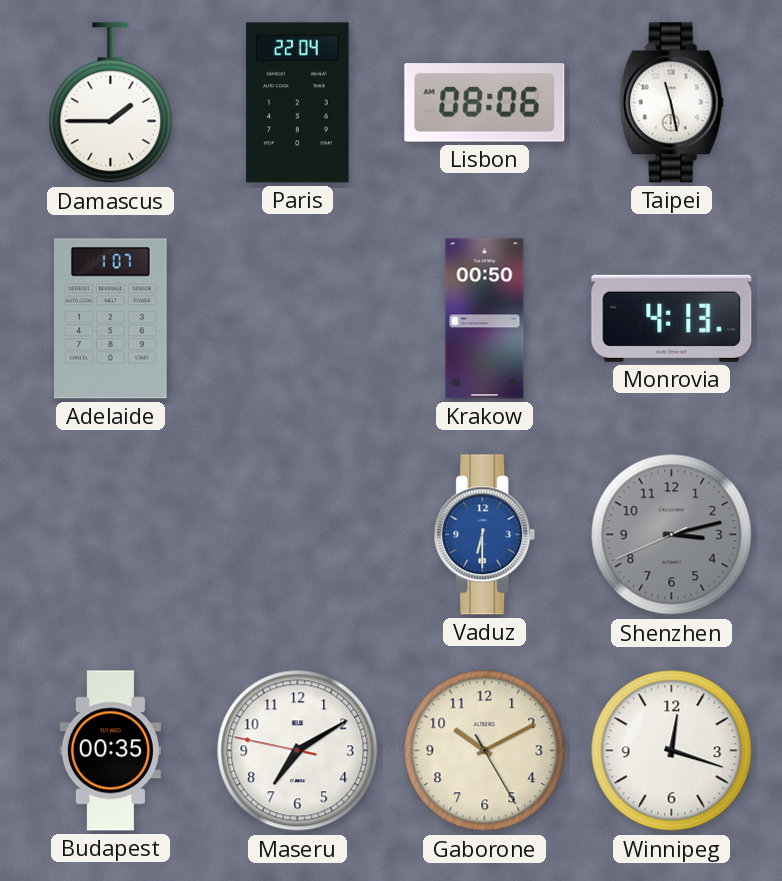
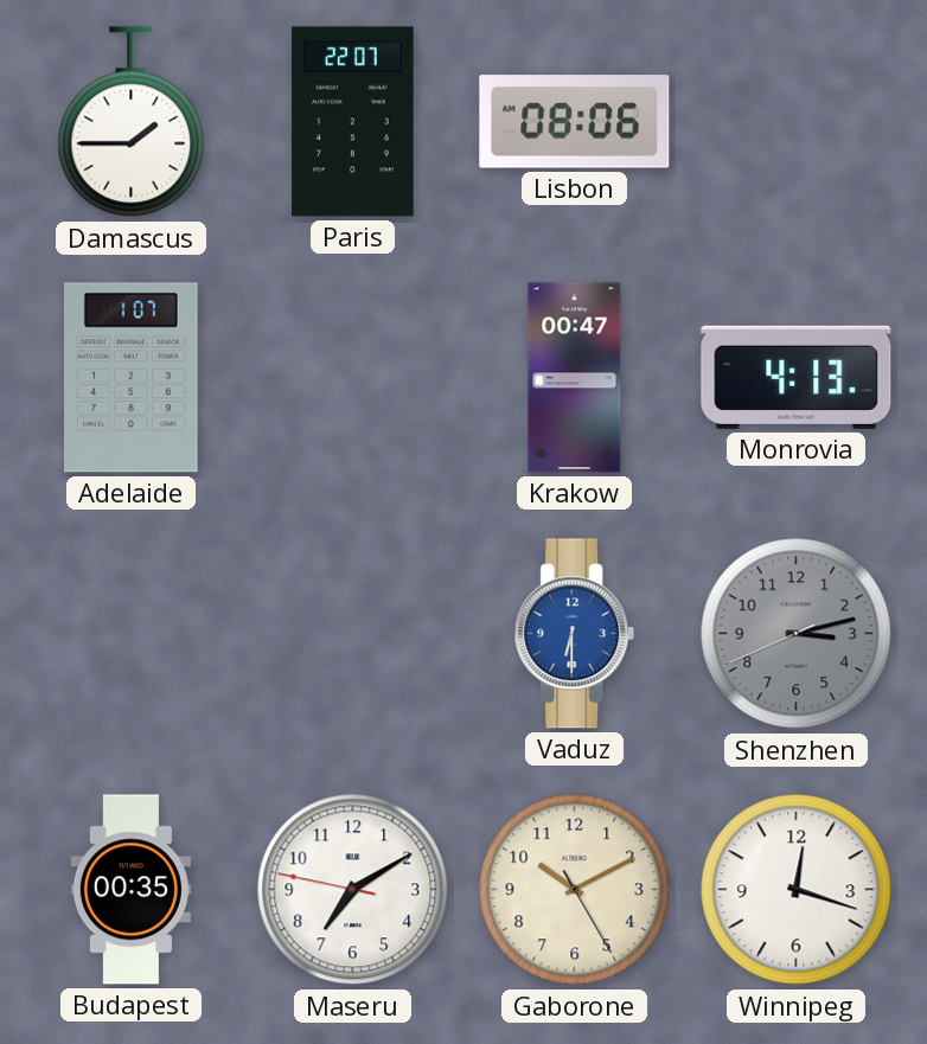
Paris: 22:04 -> 22:07
Taipei: 11:28 -> none
Krakow: 00:50 -> 00:47
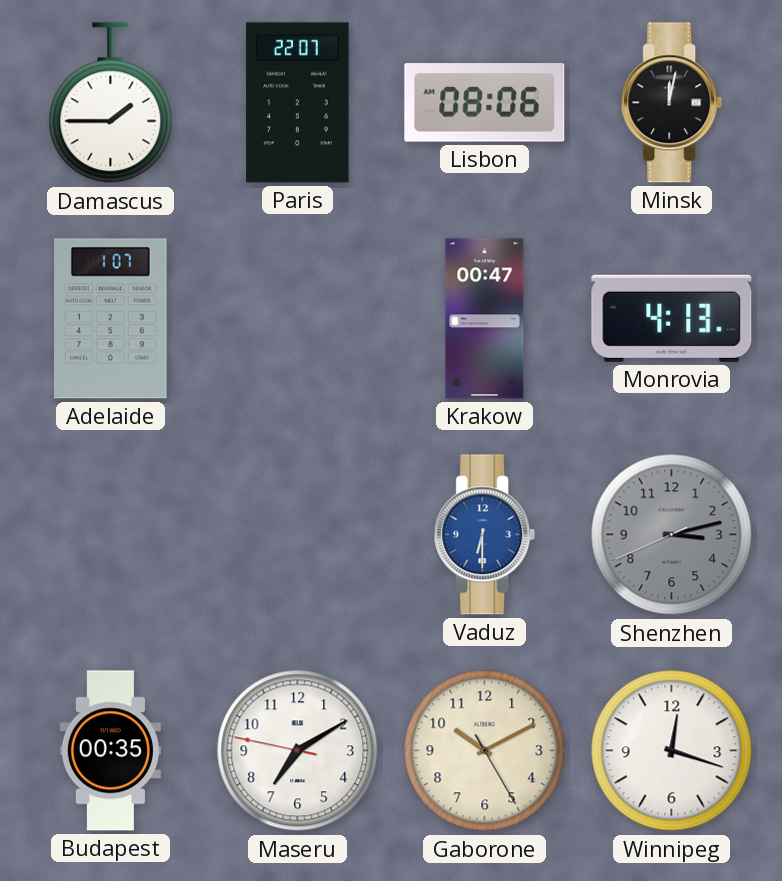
Minsk: none -> 12:02
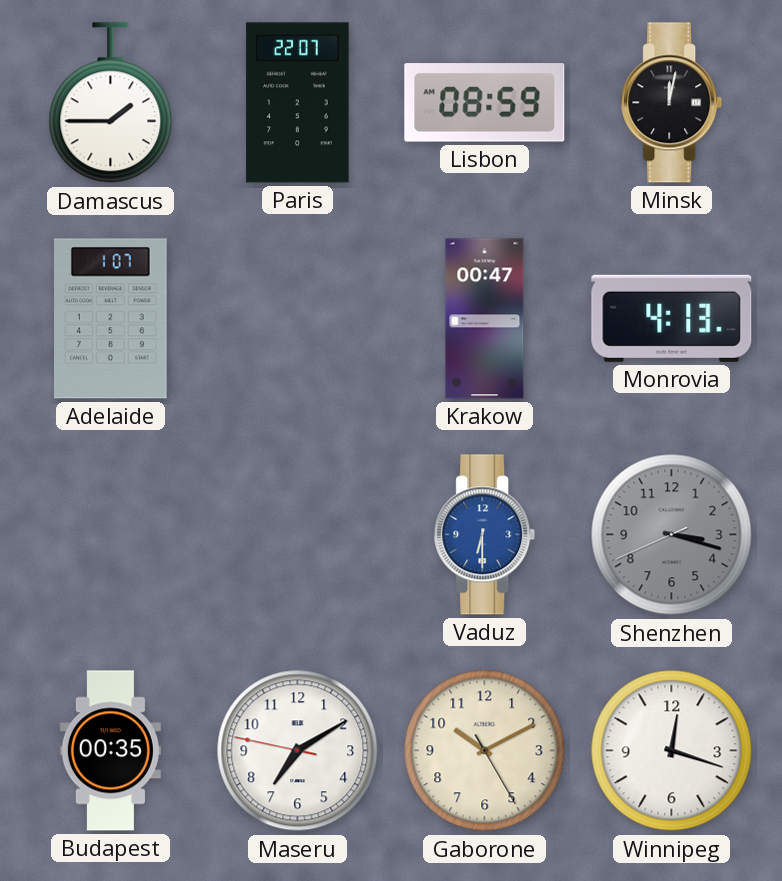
Lisbon: 08:06 -> 08:59
Shenzhen: 3:12 -> 3:17
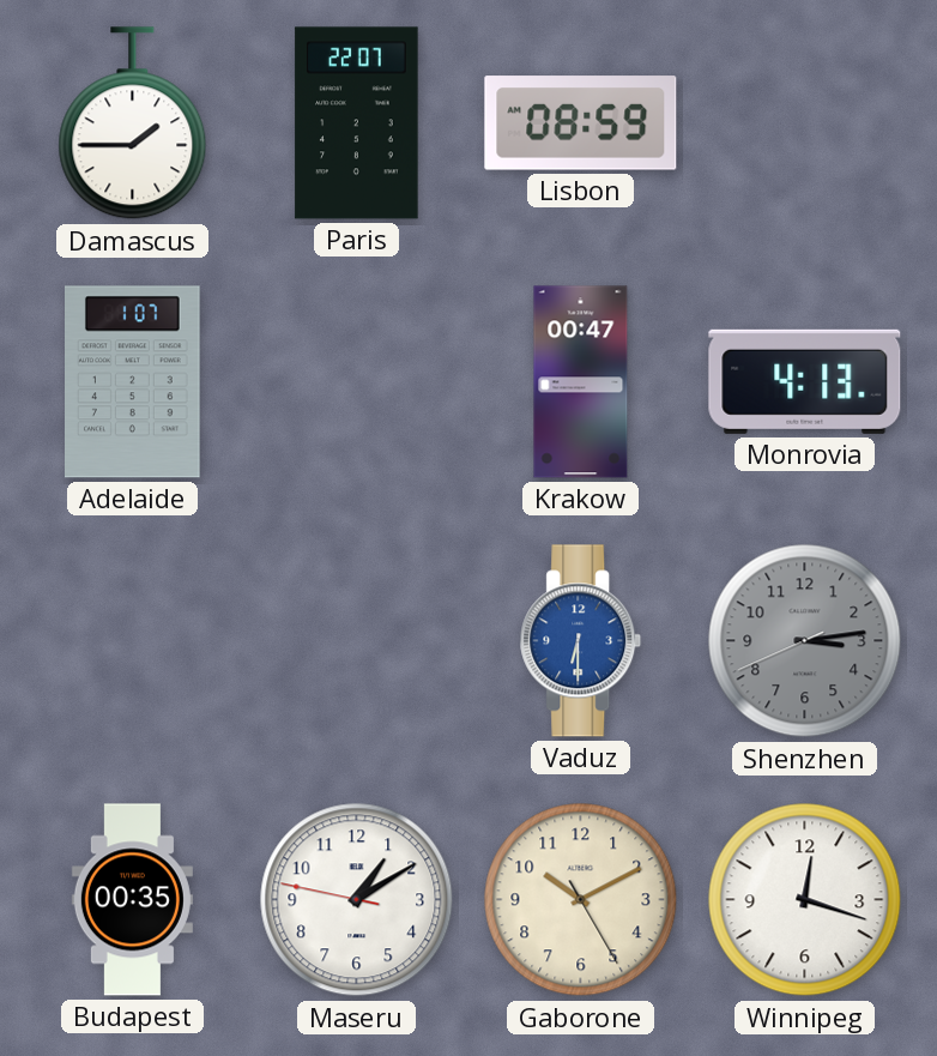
Minsk: 12:02 -> none
Shenzhen: 3:17 -> 3:13
Maseru: 7:09 -> 1:09
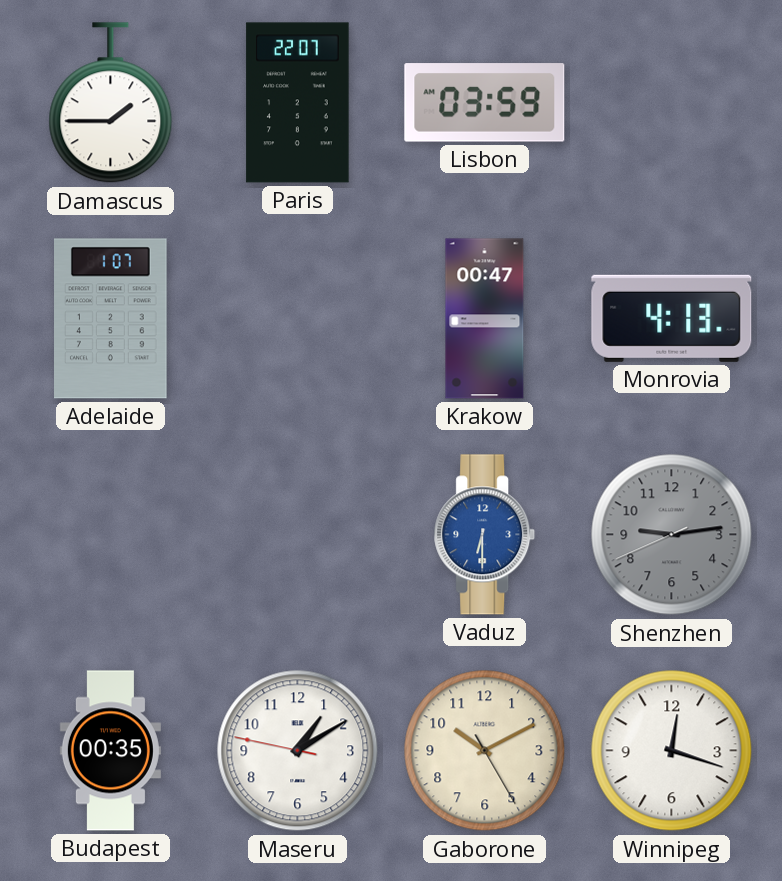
Lisbon: 08:59 -> 03:59
Shenzhen: 3:13 -> 9:13
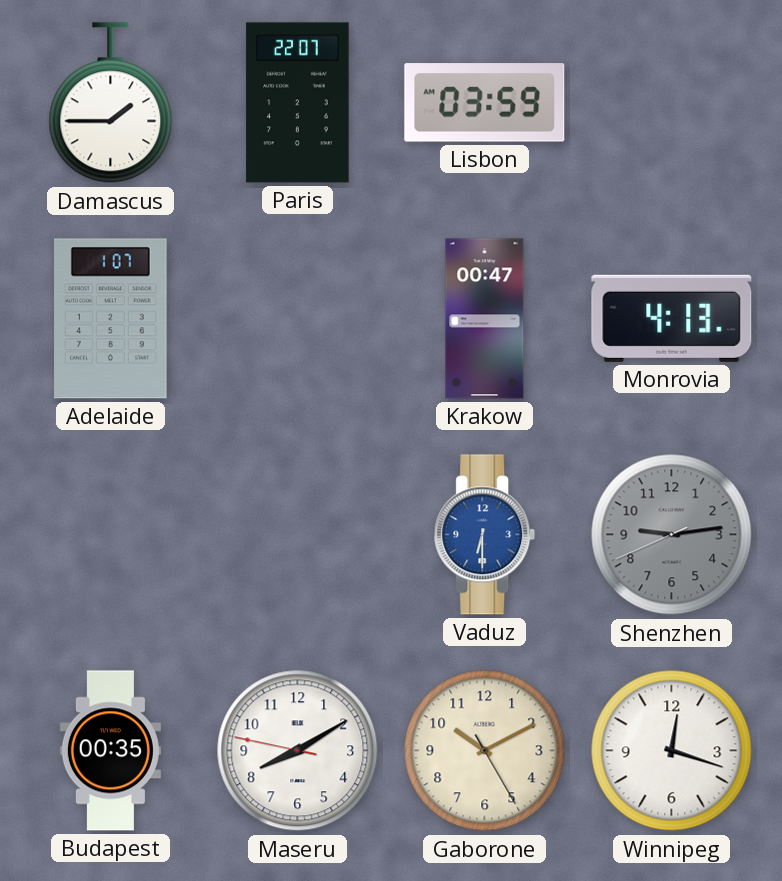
Maseru: 1:09 -> 8:09
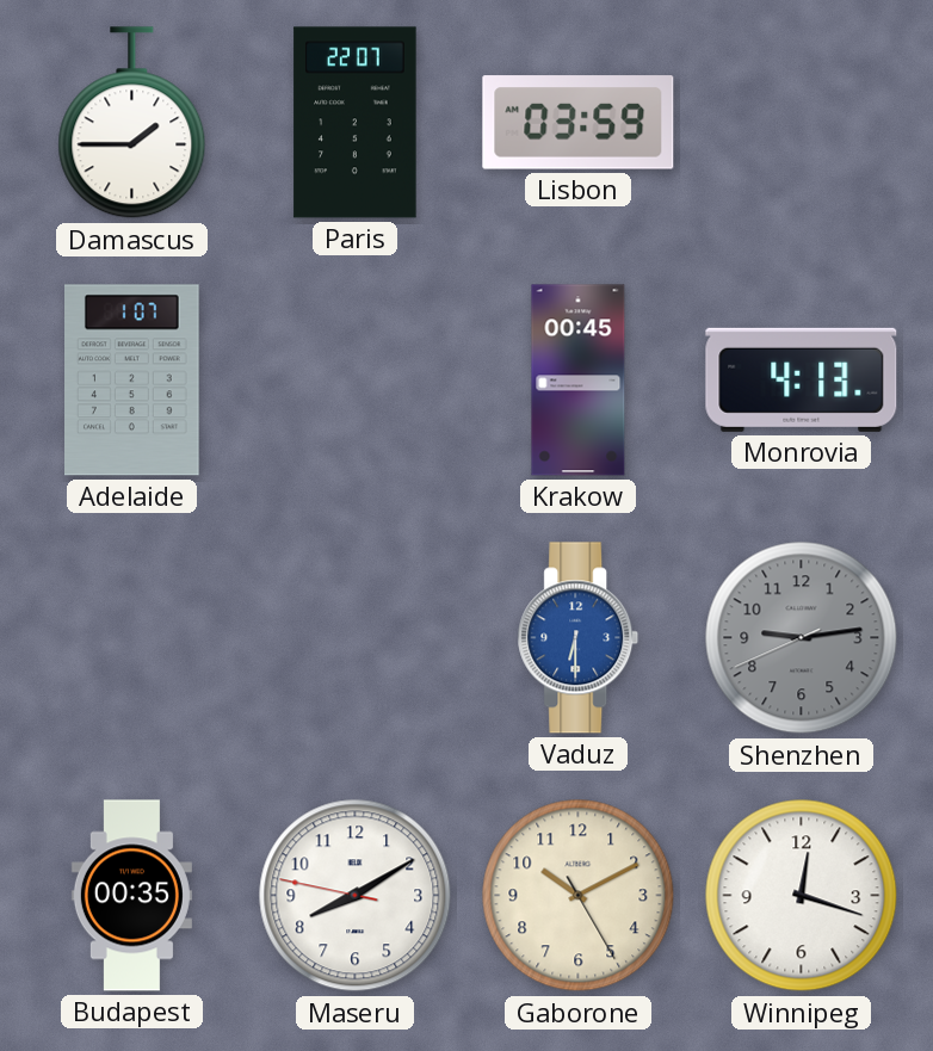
Krakow: 00:47 -> 00:45
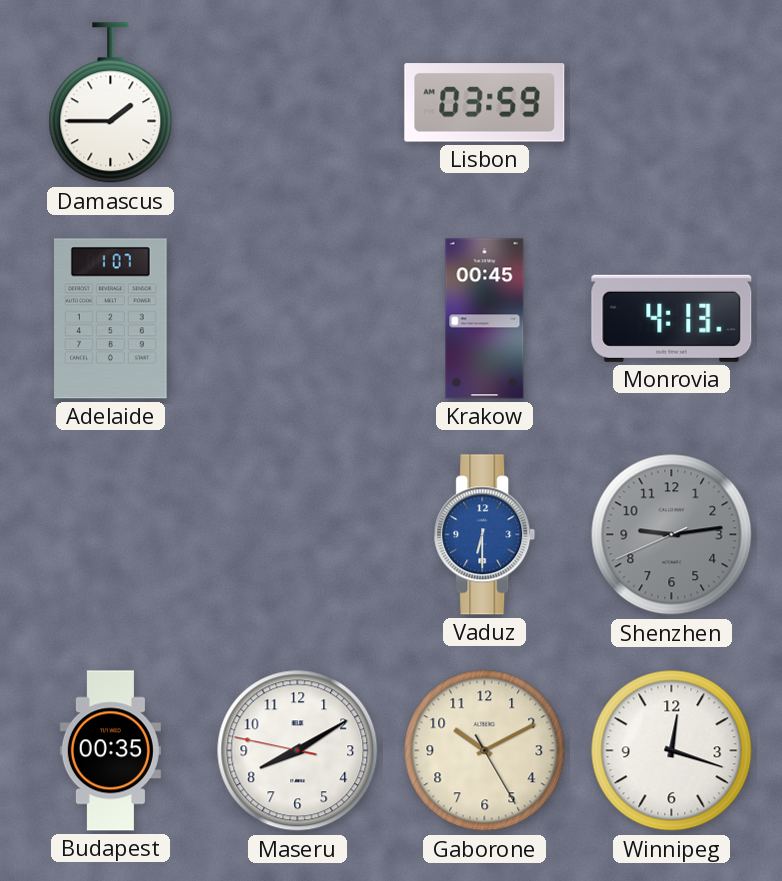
Paris: 22:07 -> none
